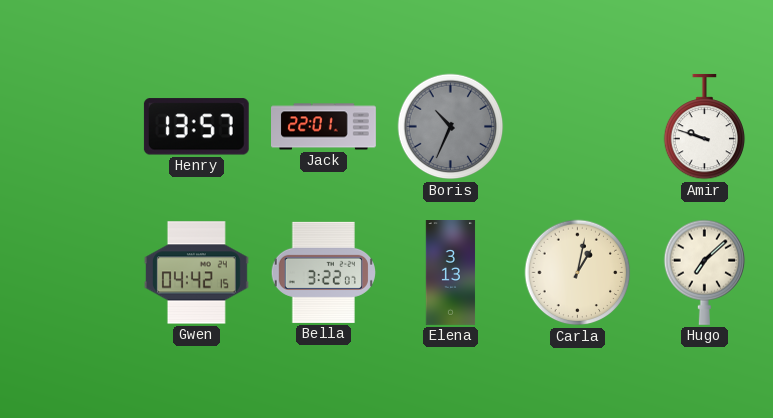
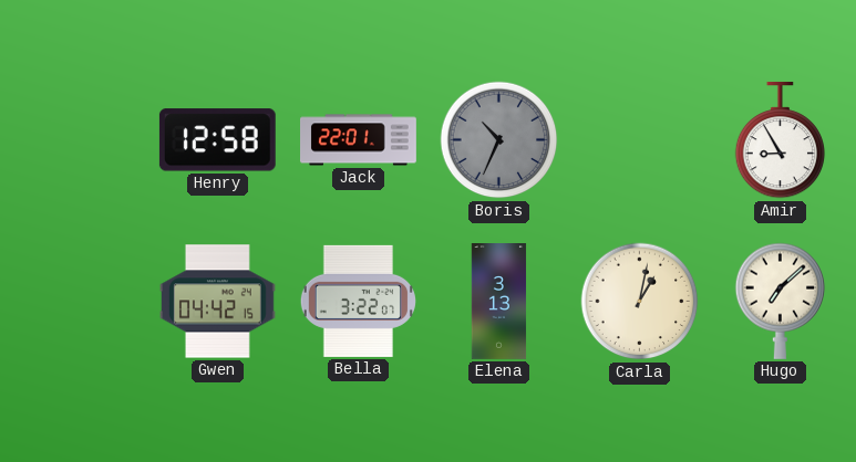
Henry: 13:57 -> 12:58
Amir: 9:48 -> 8:55
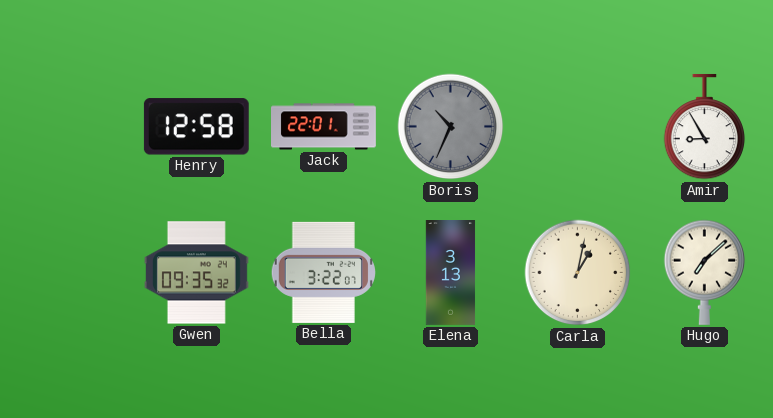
Gwen: 04:42 -> 09:35
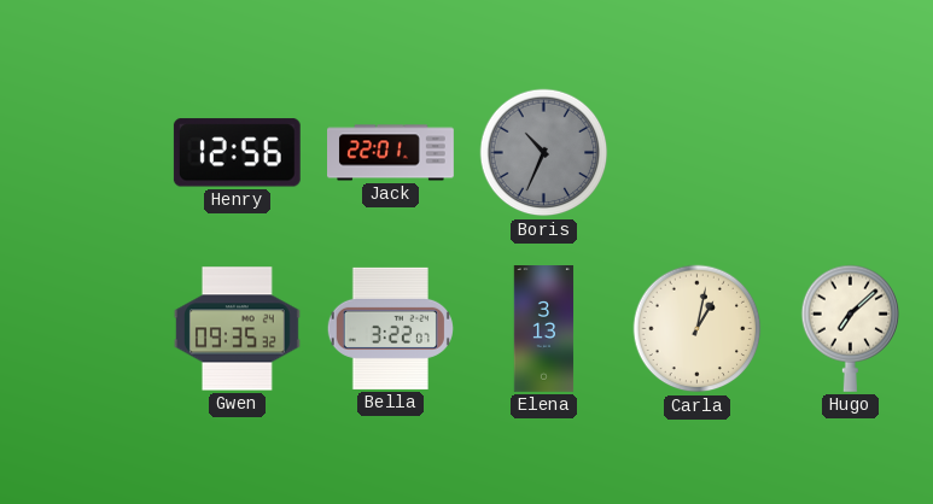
Henry: 12:58 -> 12:56
Amir: 8:55 -> none
